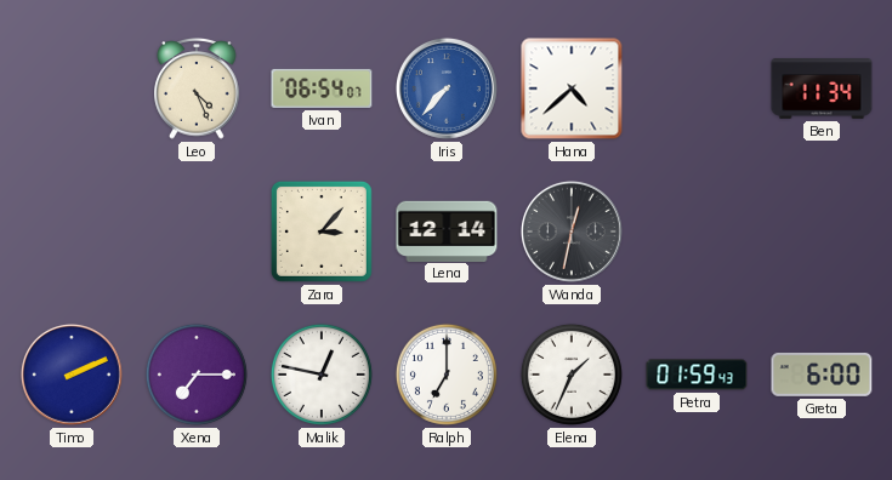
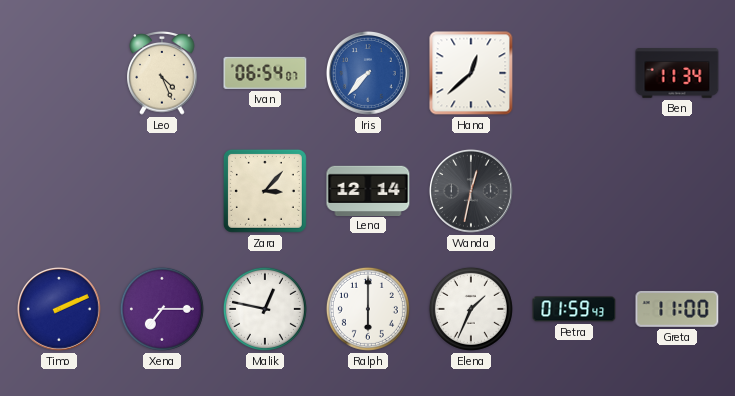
Hana: 4:38 -> 12:38
Ralph: 7:00 -> 6:00
Greta: 6:00 -> 11:00
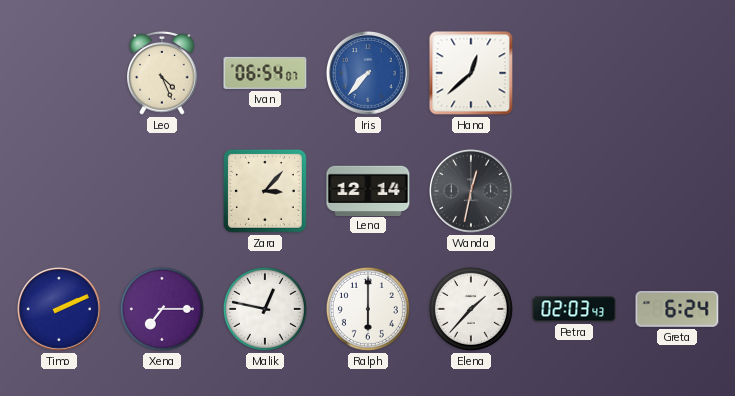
Ben: 11:34 -> none
Elena: 1:34 -> 1:37
Petra: 01:59 -> 02:03
Greta: 11:00 -> 6:24
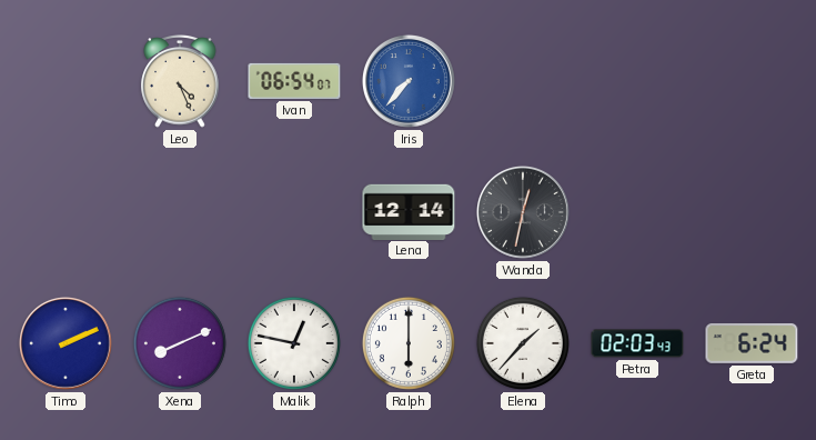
Hana: 12:38 -> none
Zara: 3:07 -> none
Xena: 7:15 -> 8:11
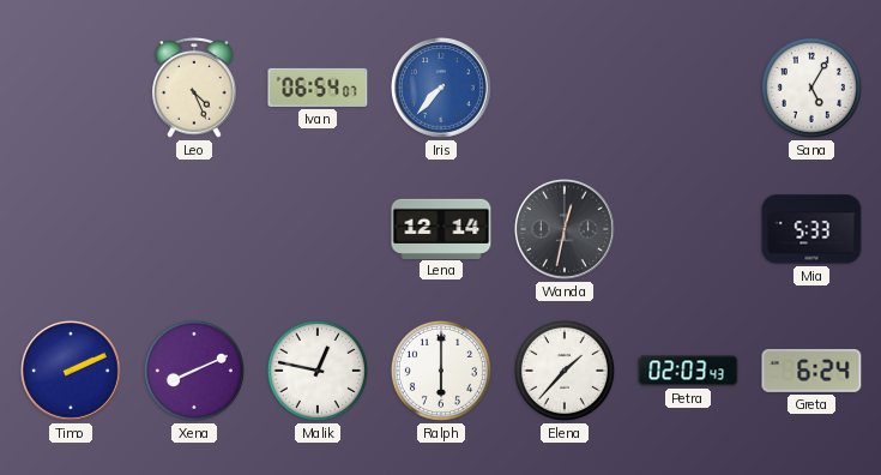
Sana: none -> 5:05
Mia: none -> 5:33
